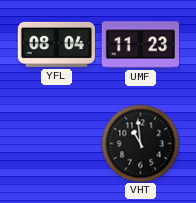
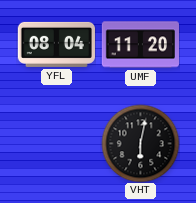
UMF: 11:23 -> 11:20
VHT: 10:59 -> 6:02
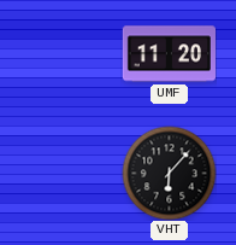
YFL: 08:04 -> none
VHT: 6:02 -> 6:07
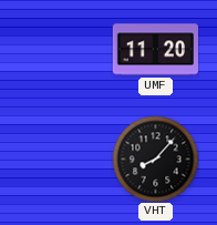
VHT: 6:07 -> 8:07
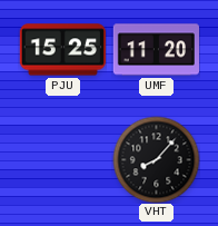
PJU: none -> 15:25
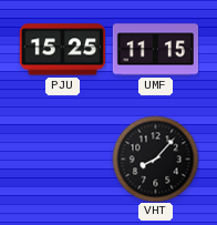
UMF: 11:20 -> 11:15
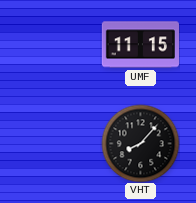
PJU: 15:25 -> none
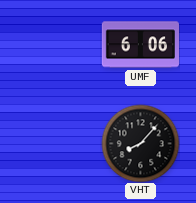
UMF: 11:15 -> 6:06
